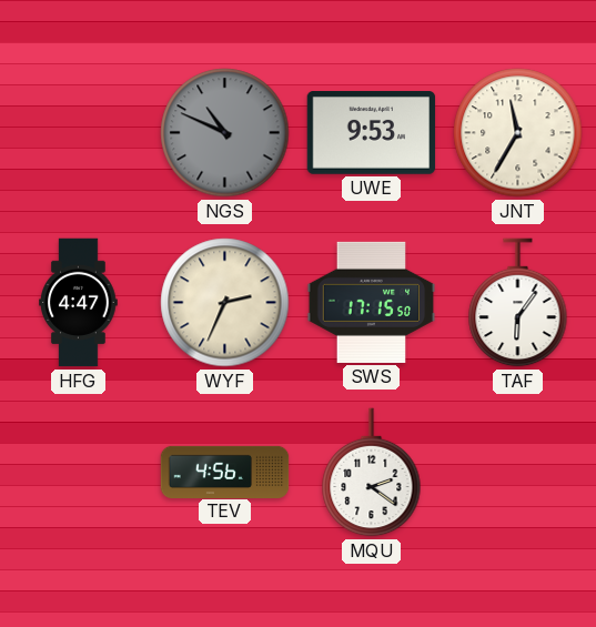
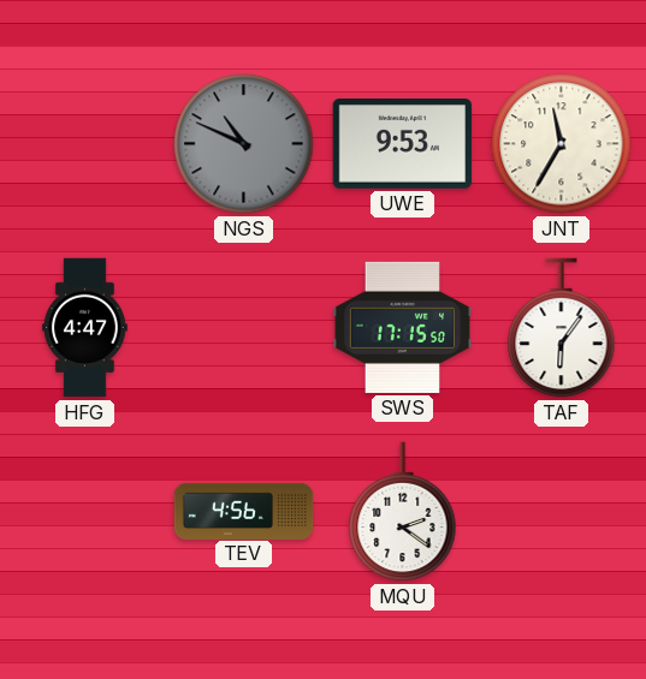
WYF: 2:34 -> none
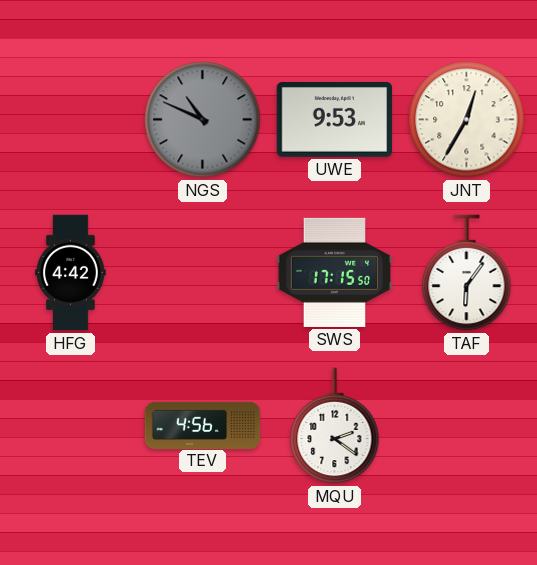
JNT: 11:35 -> 12:35
HFG: 4:47 -> 4:42
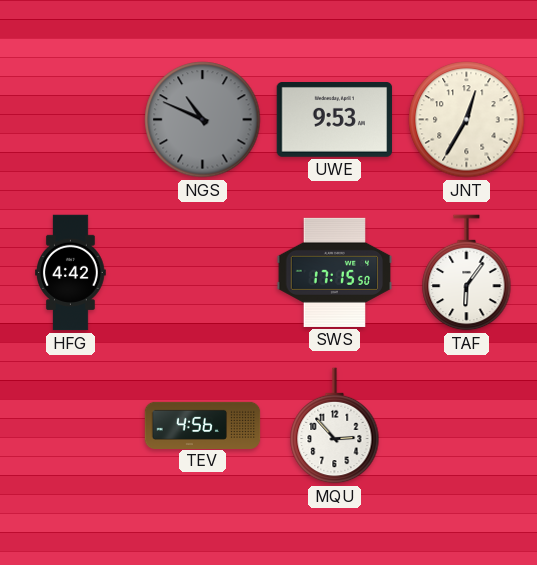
MQU: 2:21 -> 2:53
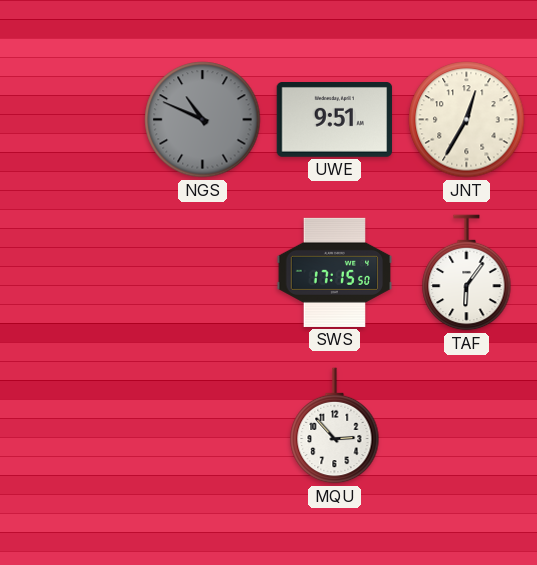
UWE: 9:53 -> 9:51
HFG: 4:42 -> none
TEV: 4:56 -> none
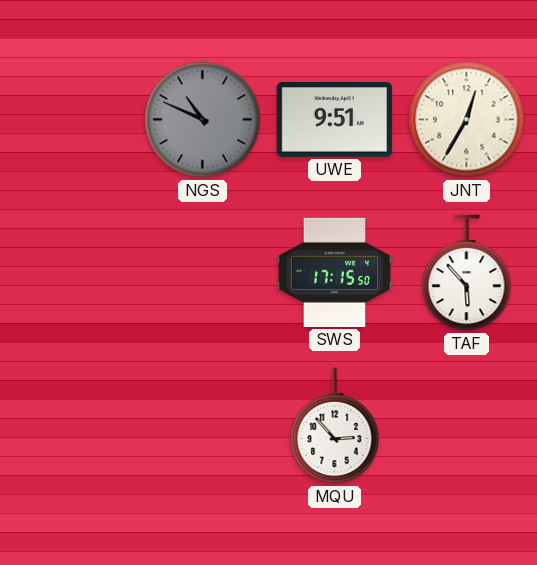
TAF: 6:06 -> 5:53
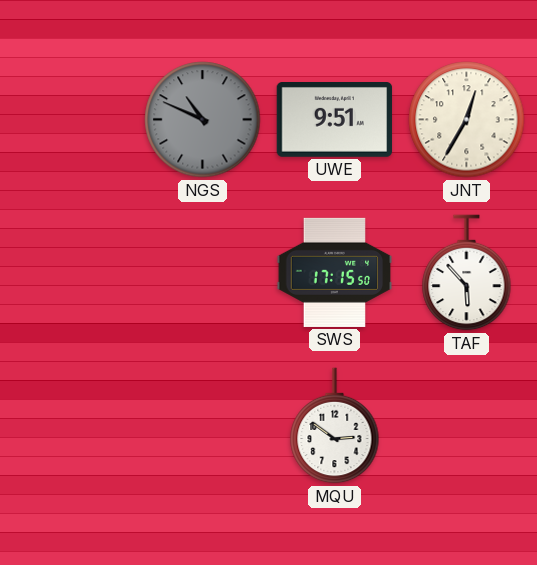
MQU: 2:53 -> 2:51
